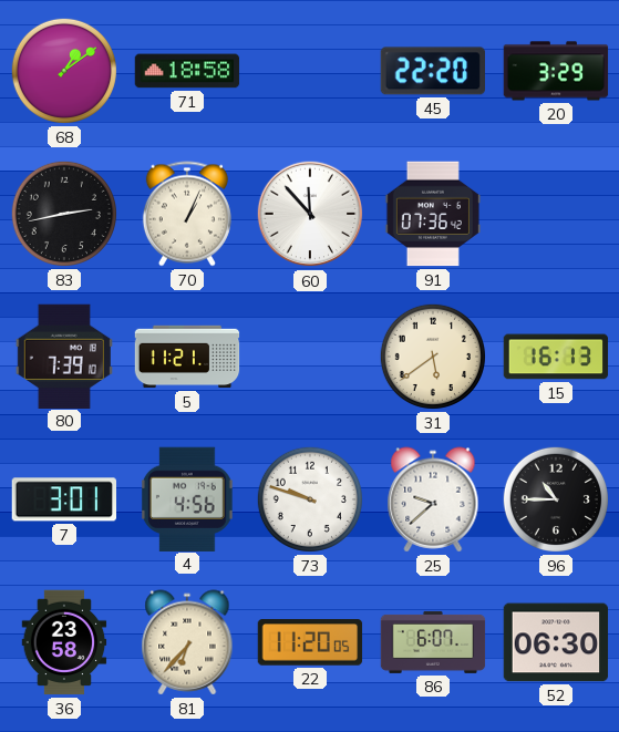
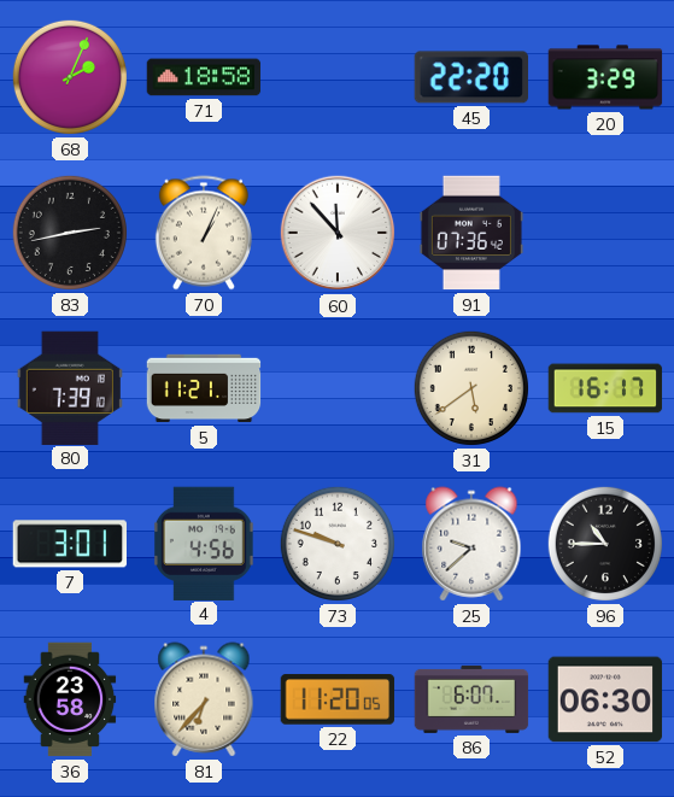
68: 1:09 -> 2:04
15: 16:13 -> 16:17
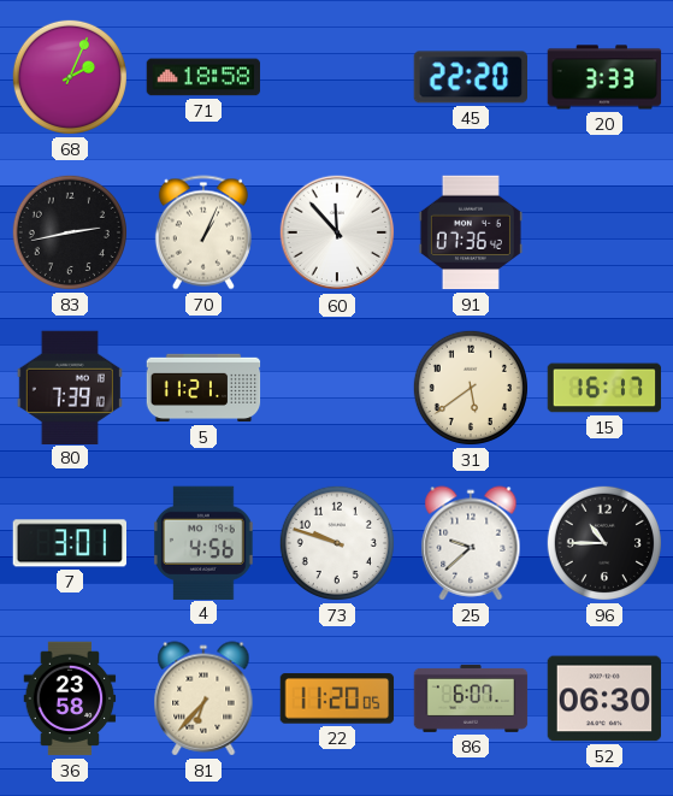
20: 3:29 -> 3:33
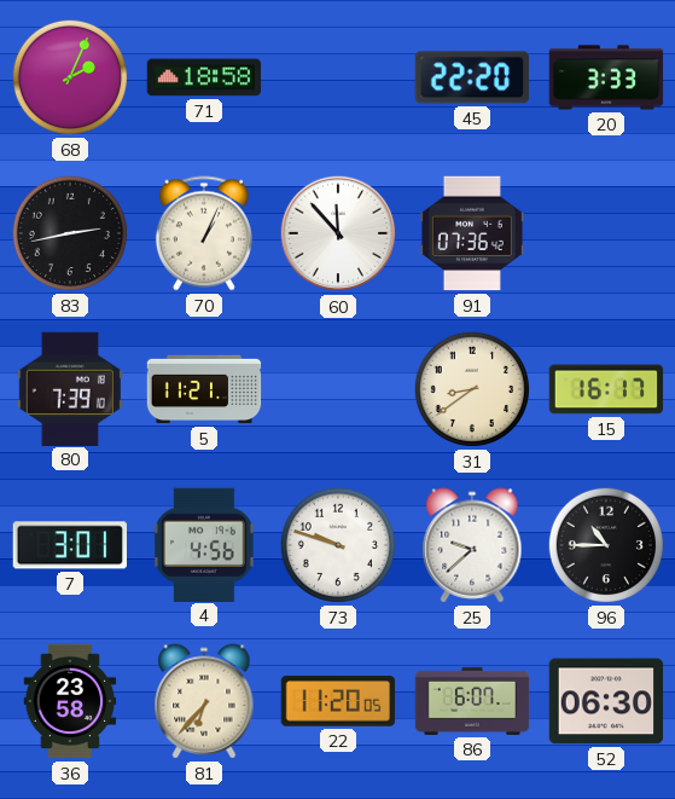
31: 5:39 -> 8:39
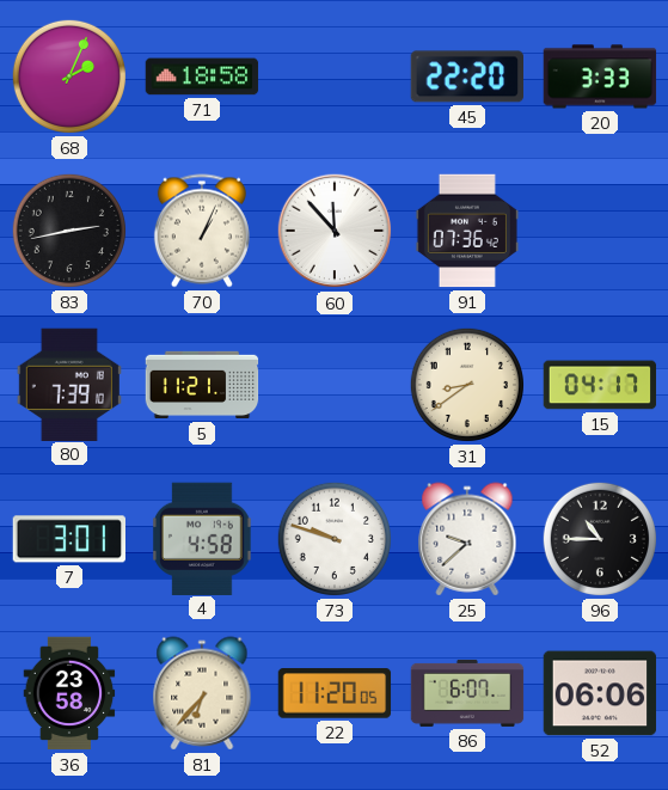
15: 16:17 -> 04:17
4: 4:56 -> 4:58
52: 06:30 -> 06:06
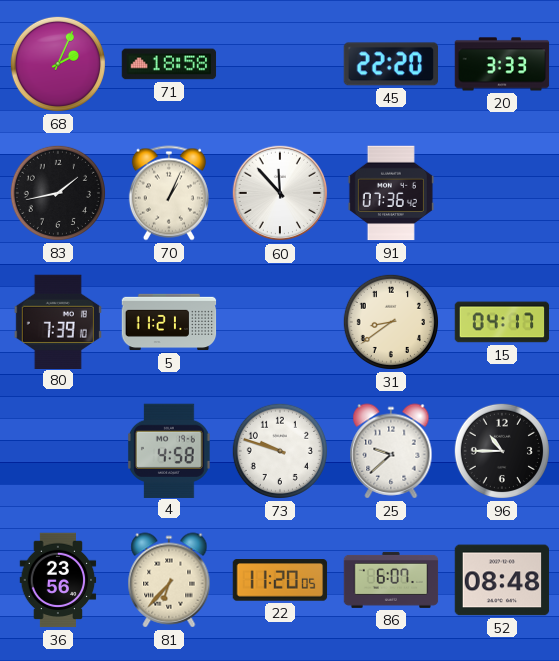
83: 2:43 -> 1:43
7: 3:01 -> none
36: 23:58 -> 23:56
52: 06:06 -> 08:48
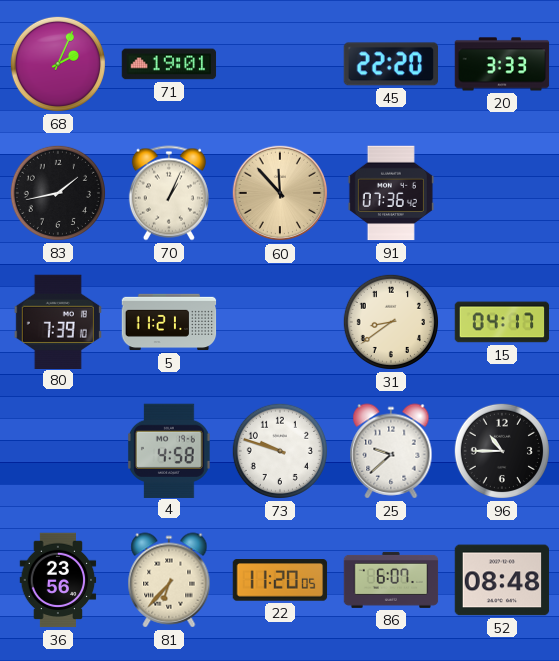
71: 18:58 -> 19:01
60 dial: white -> champagne
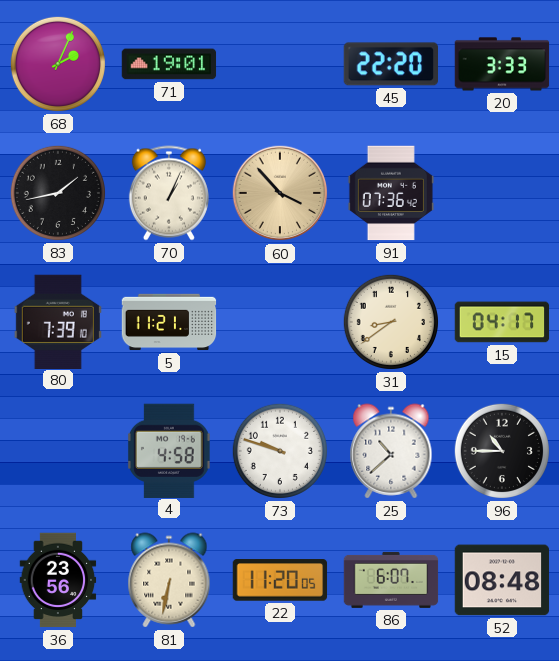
60: 11:53 -> 3:53
25: 9:38 -> 10:38
81: 6:37 -> 6:32
